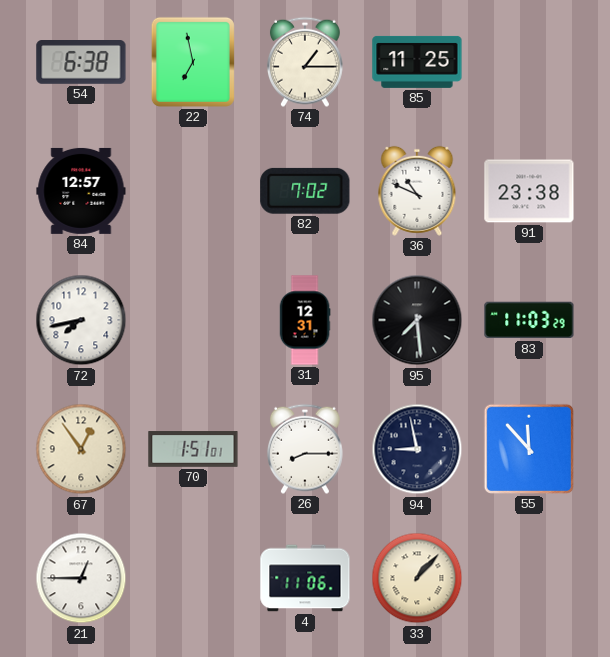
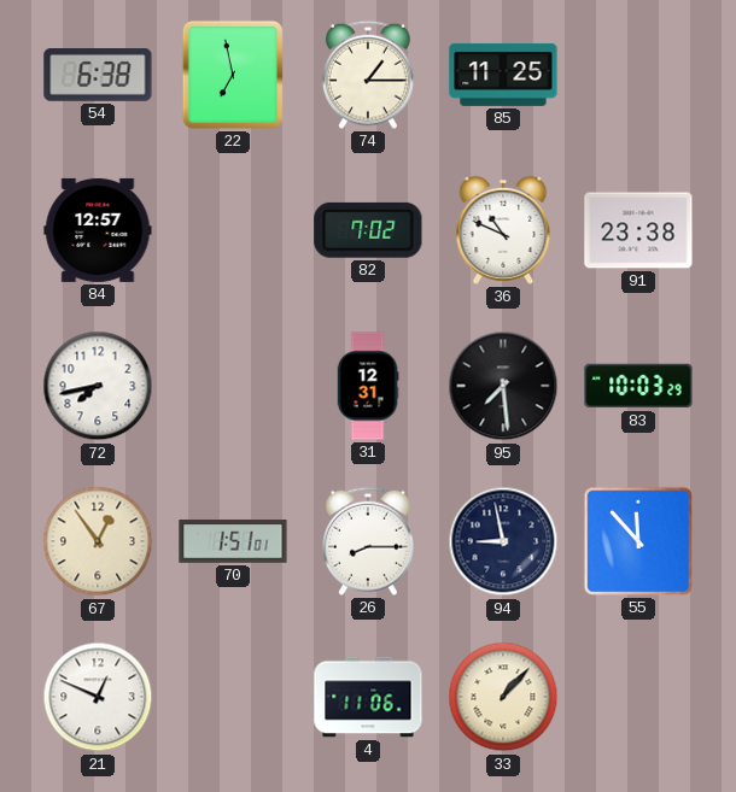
83: 11:03 -> 10:03
21: 12:45 -> 12:49
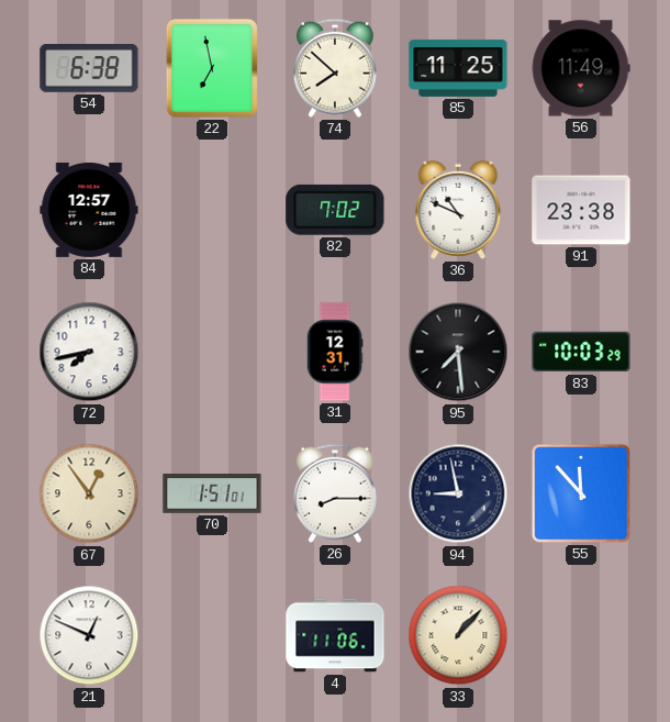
74: 1:15 -> 7:52
56: none -> 11:49
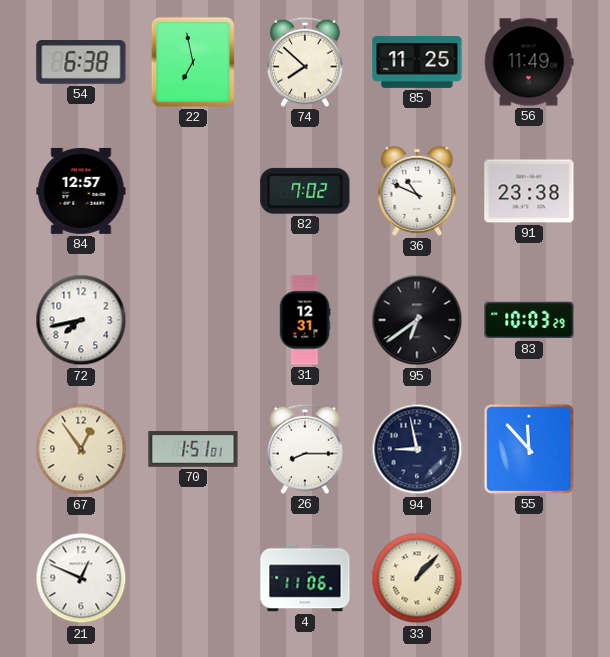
95: 7:29 -> 6:39
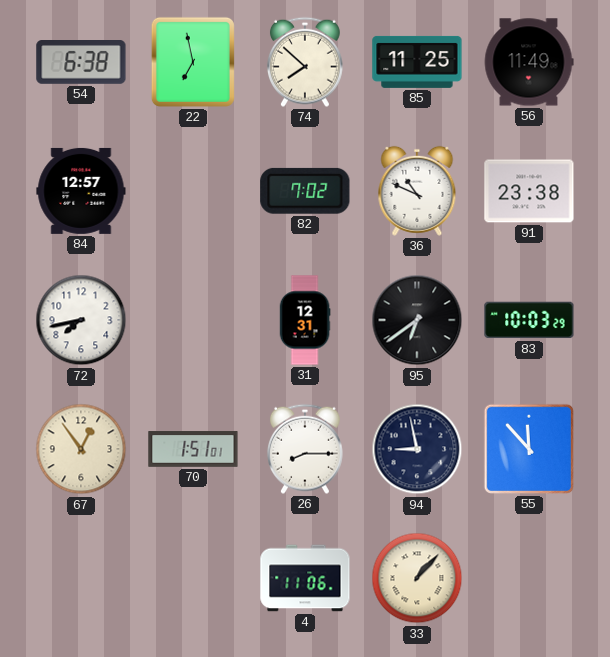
21: 12:49 -> none
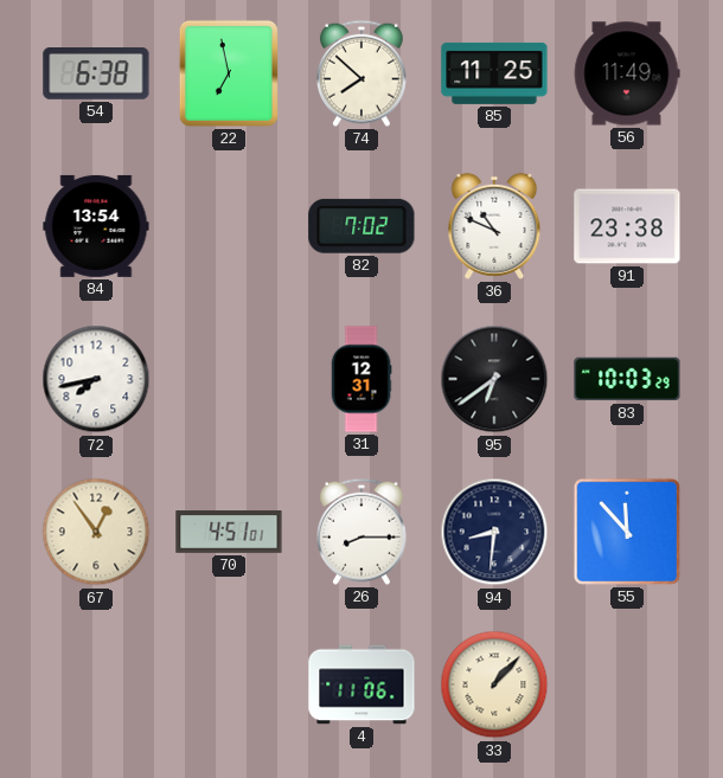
84: 12:57 -> 13:54
70: 1:51 -> 4:51
94: 8:58 -> 8:31
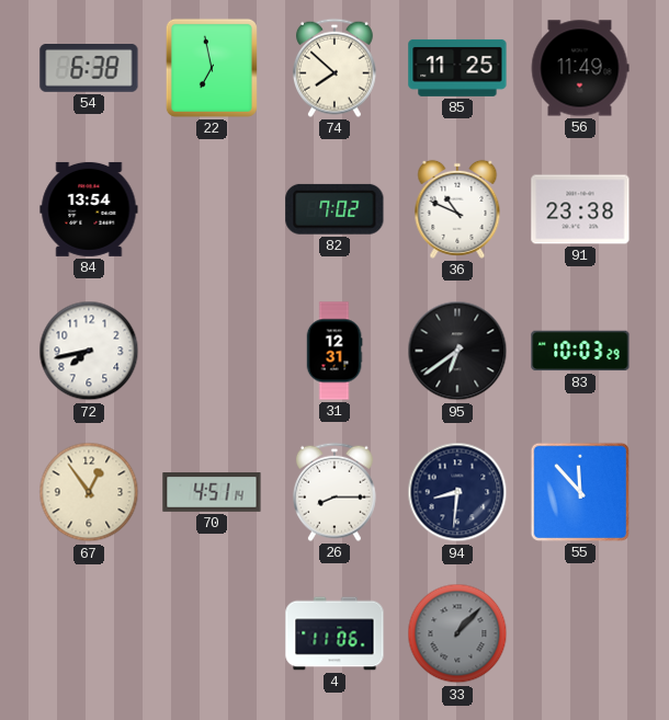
70: 4:51:01 -> 4:51:14
33 dial: cream -> grey
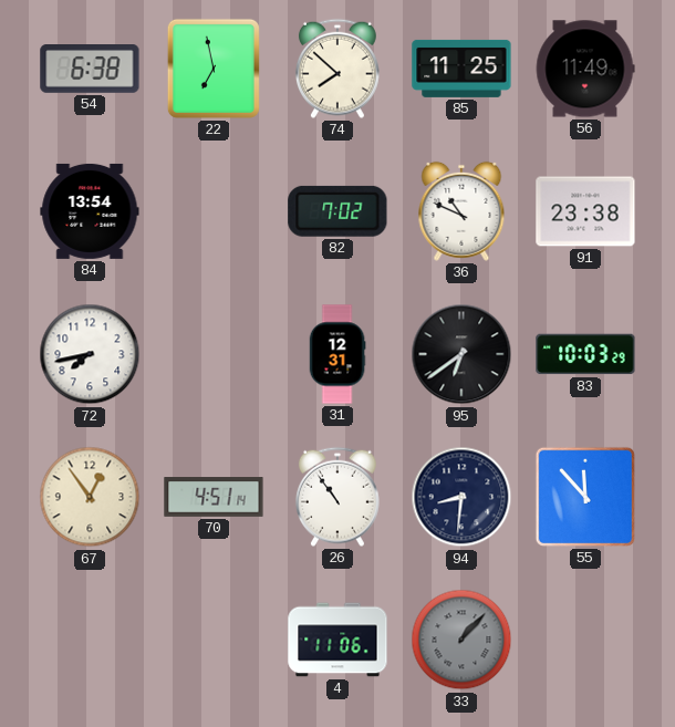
26: 8:15 -> 10:54
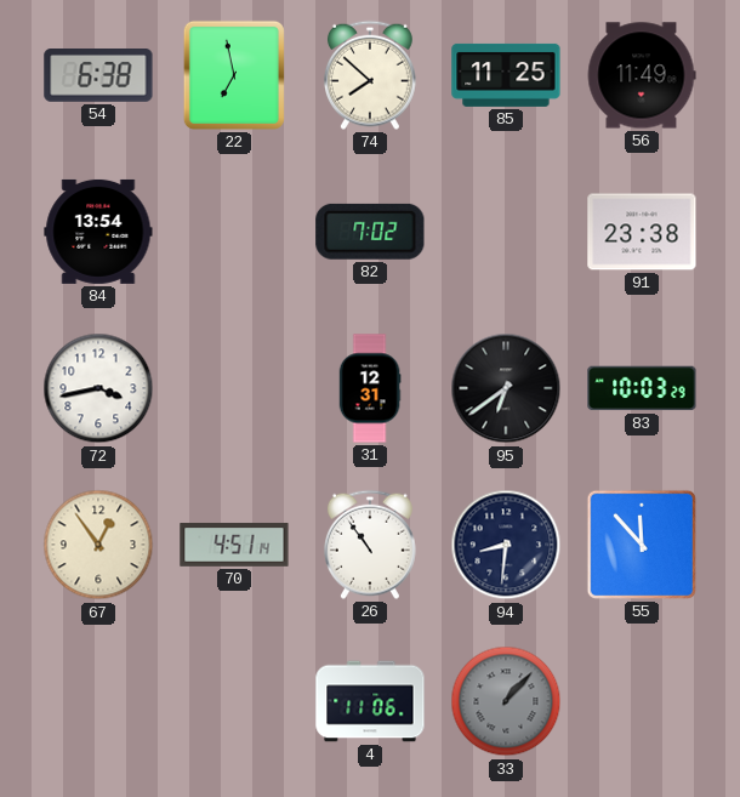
36: 10:49 -> none
72: 7:43 -> 3:43
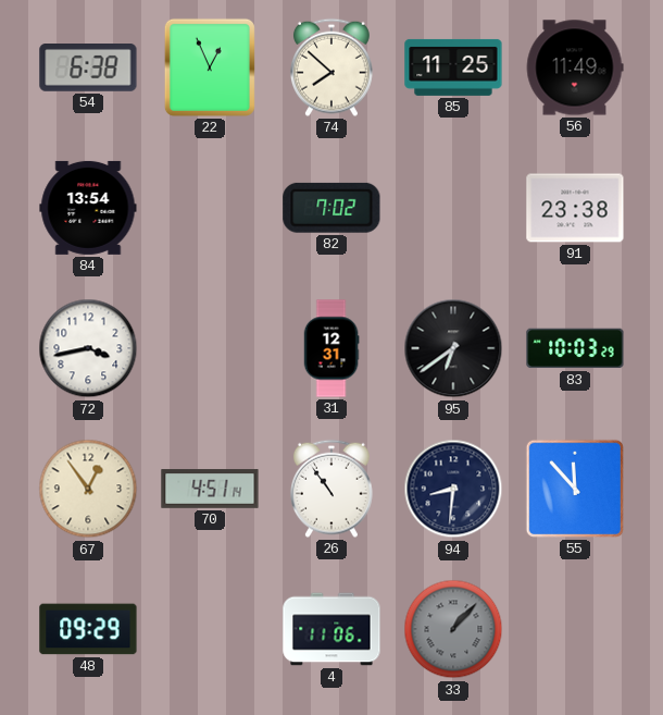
22: 6:58 -> 12:56
48: none -> 09:29
